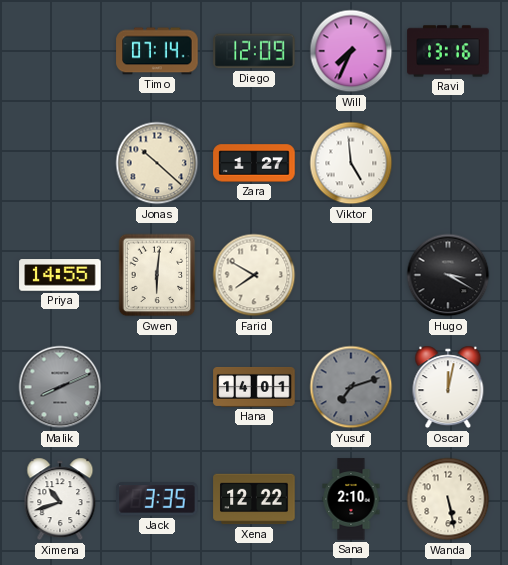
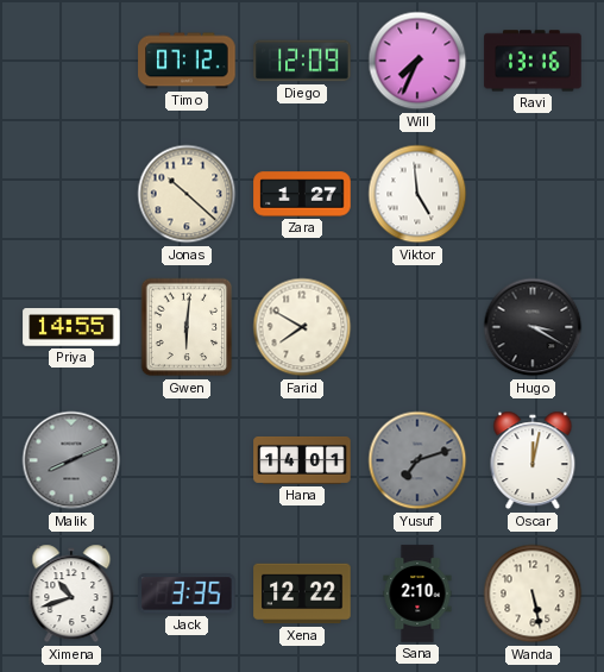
Timo: 07:14 -> 07:12
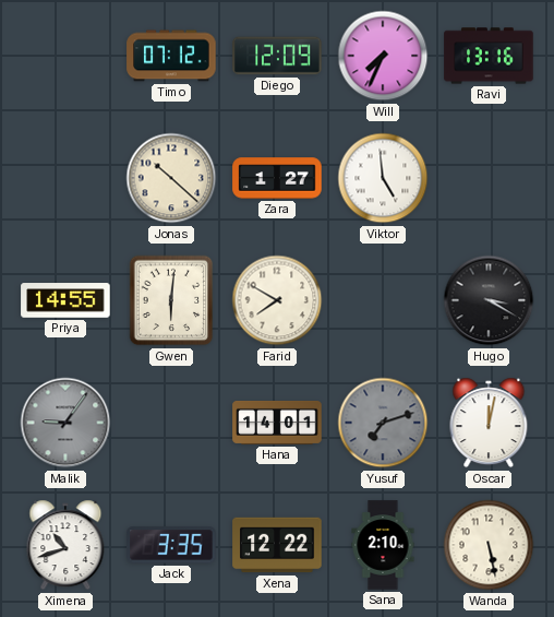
Malik: 8:11 -> 9:06
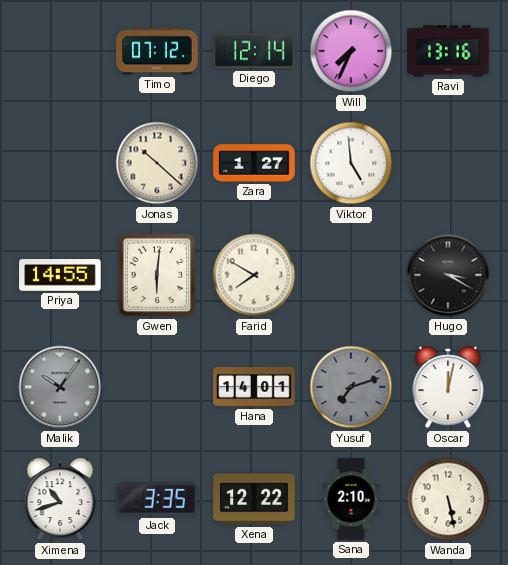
Diego: 12:09 -> 12:14
Malik: 9:06 -> 10:06
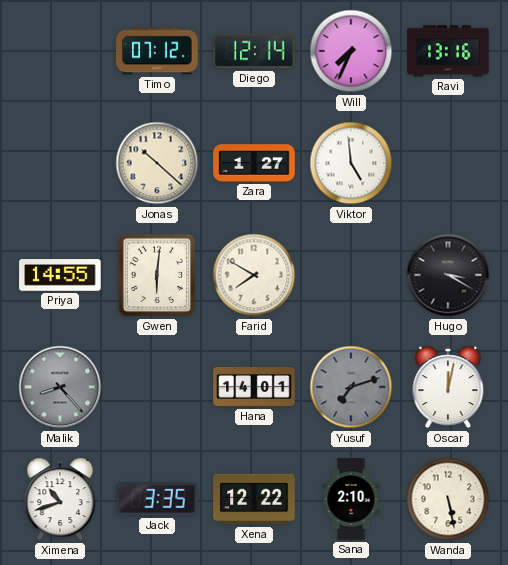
Malik: 10:06 -> 8:23
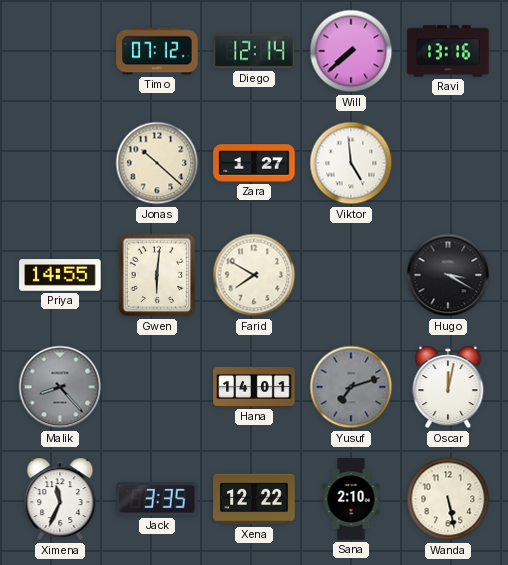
Will: 7:34 -> 7:38
Ximena: 10:42 -> 11:34
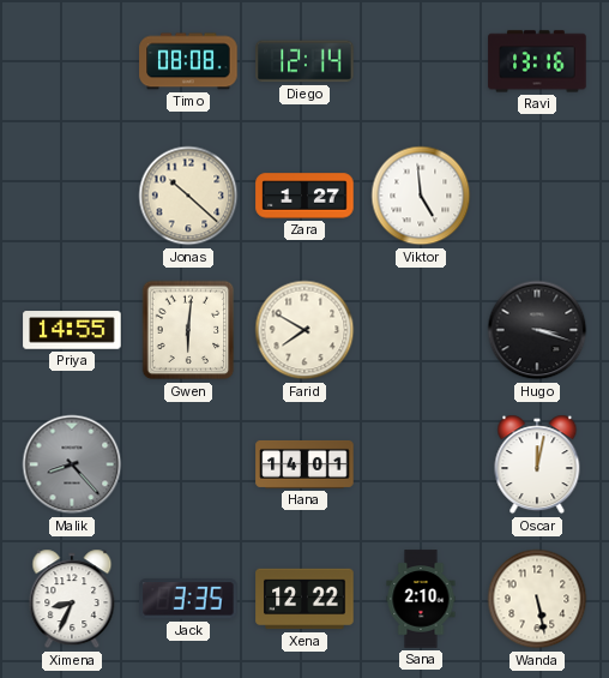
Timo: 07:12 -> 08:08
Will: 7:38 -> none
Hugo: 3:20 -> 3:18
Yusuf: 7:12 -> none
Ximena: 11:34 -> 8:34
